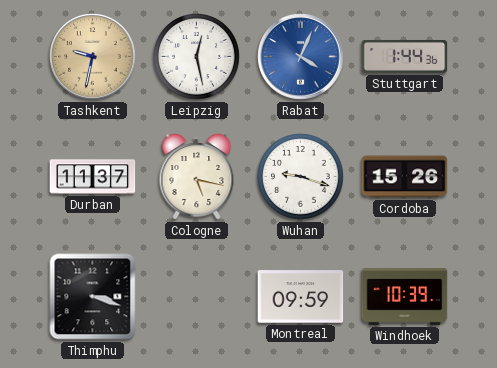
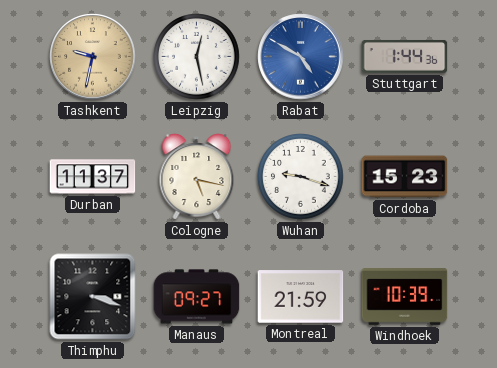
Rabat: 4:04 -> 4:50
Cordoba: 15:26 -> 15:23
Manaus: none -> 09:27
Montreal: 09:59 -> 21:59
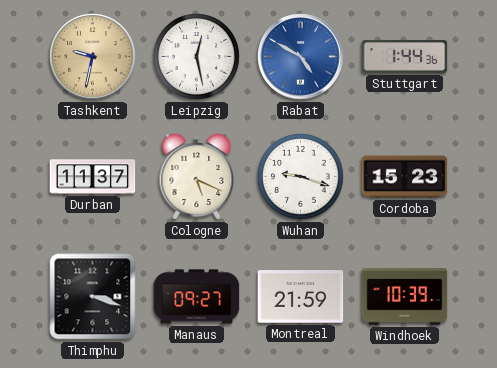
Cologne: 5:17 -> 5:19
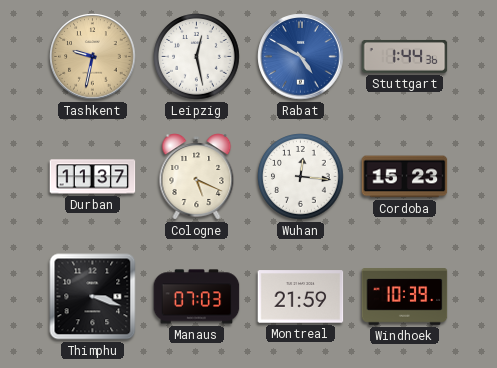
Wuhan: 9:18 -> 12:16
Manaus: 09:27 -> 07:03
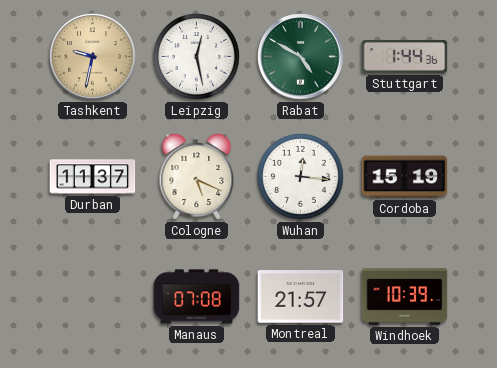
Rabat dial: blue -> green
Cordoba: 15:23 -> 15:19
Thimphu: 3:18 -> none
Manaus: 07:03 -> 07:08
Montreal: 21:59 -> 21:57
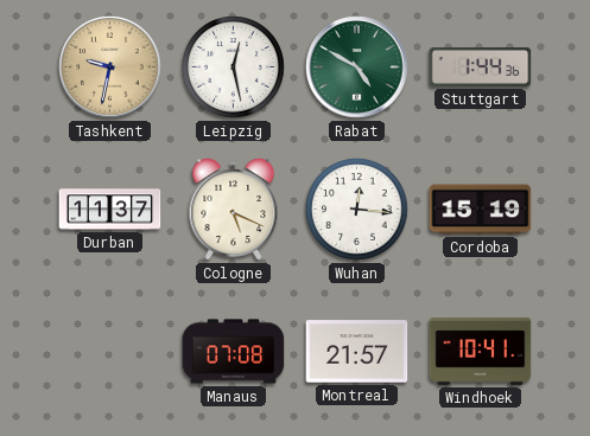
Windhoek: 10:39 -> 10:41
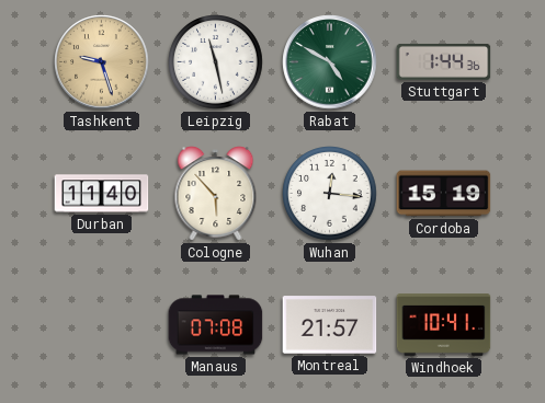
Tashkent: 9:32 -> 9:27
Leipzig: 12:28 -> 11:28
Durban: 11:37 -> 11:40
Cologne: 5:19 -> 5:53
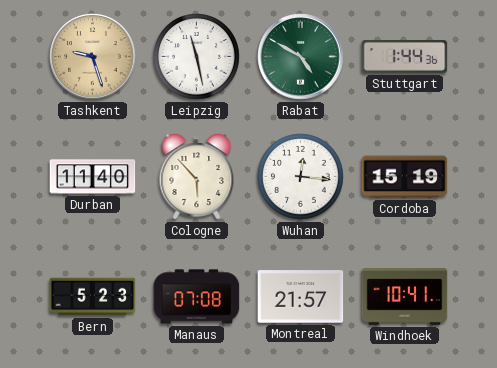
Bern: none -> 5:23
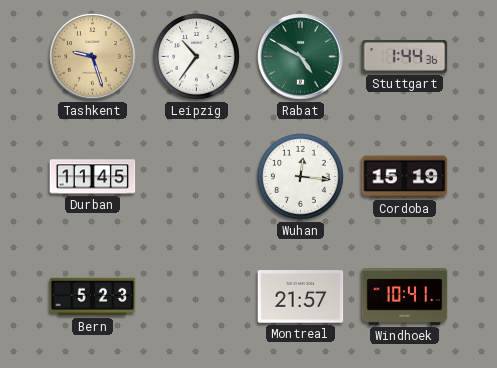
Leipzig: 11:28 -> 10:36
Durban: 11:40 -> 11:45
Cologne: 5:53 -> none
Manaus: 07:08 -> none
